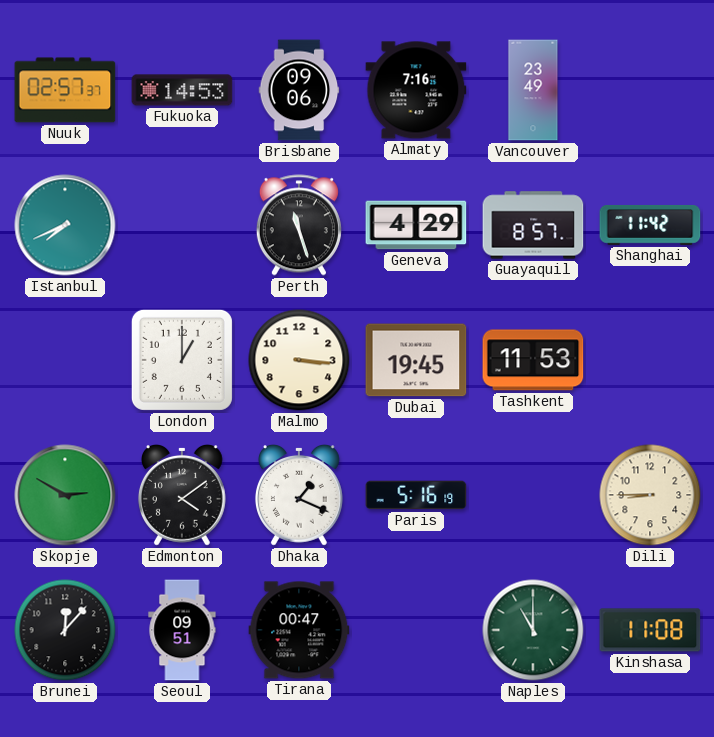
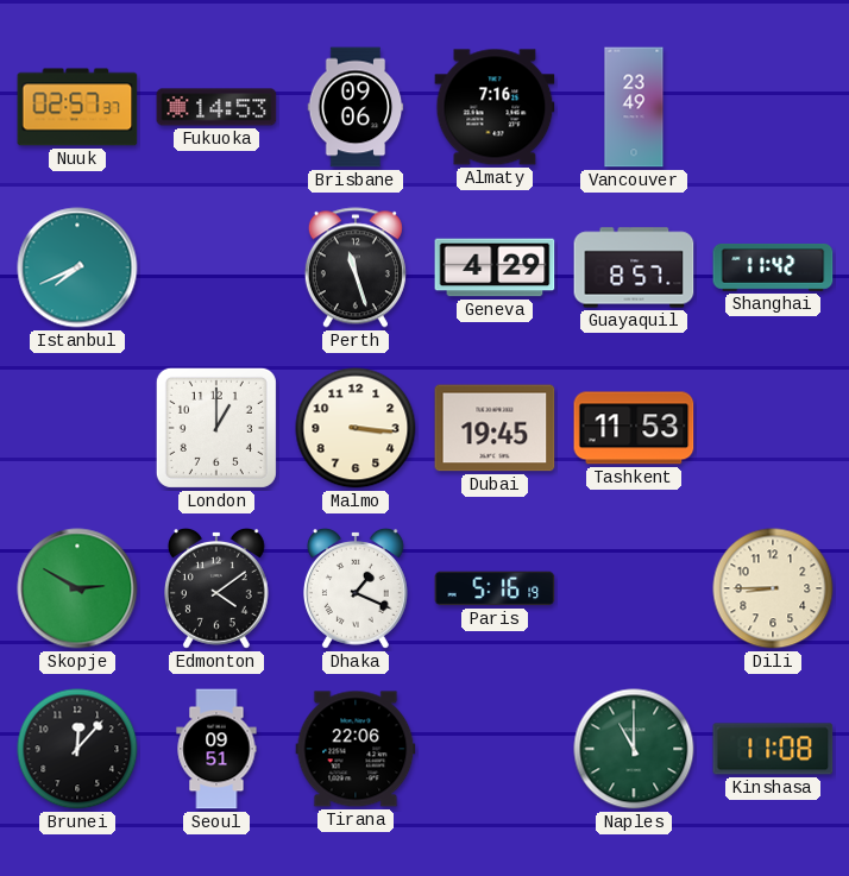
Tirana: 00:47 -> 22:06
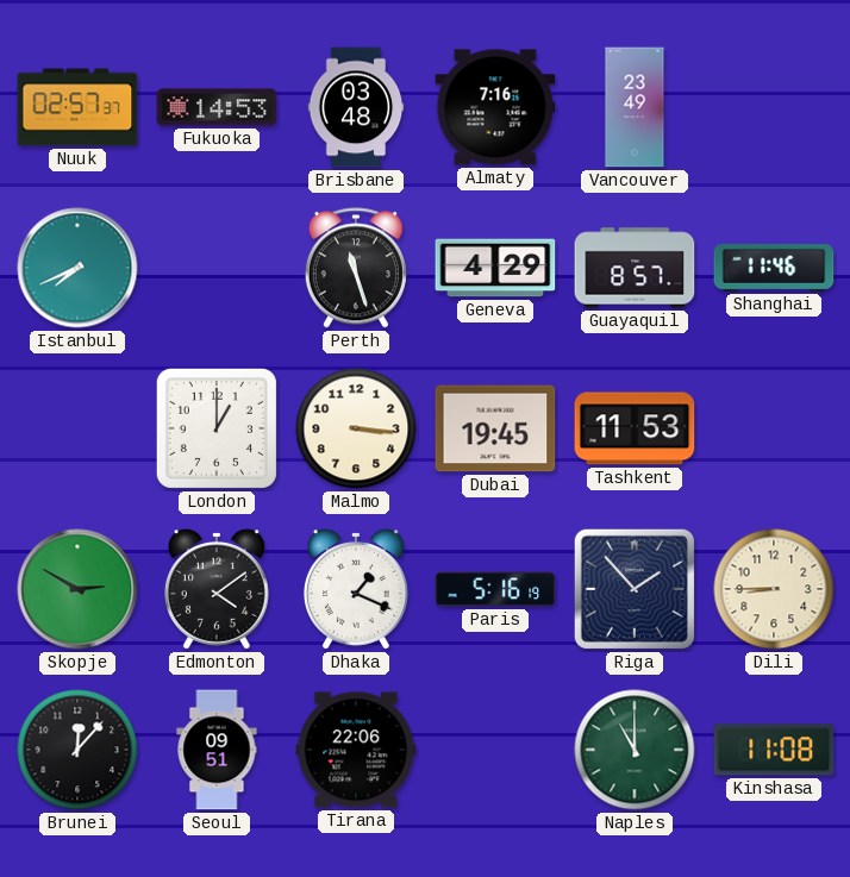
Brisbane: 09:06 -> 03:48
Shanghai: 11:42 -> 11:46
Riga: none -> 1:53
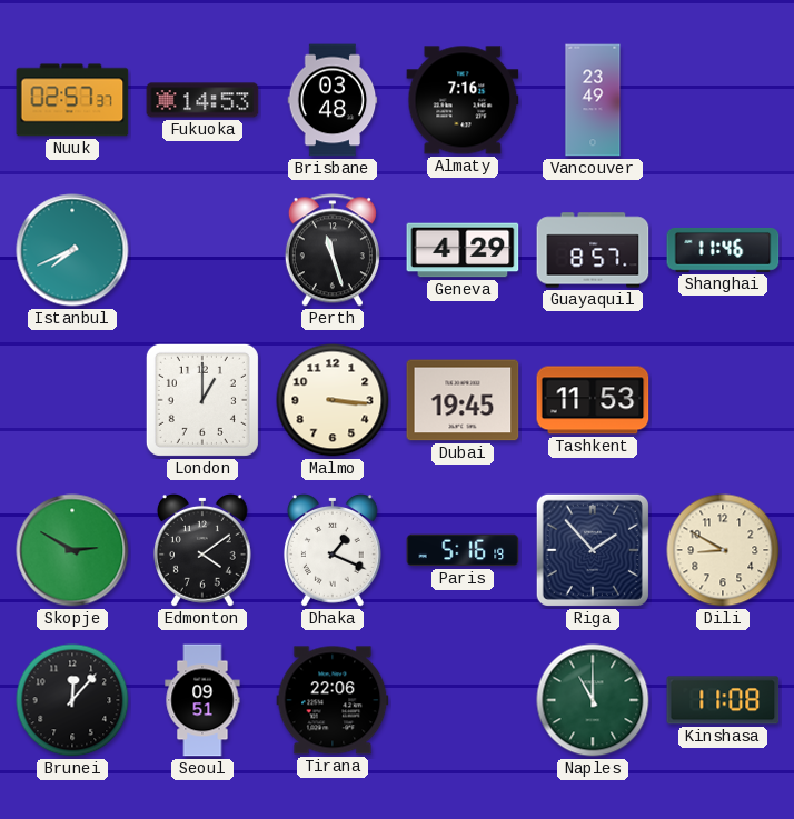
Dili: 8:45 -> 8:50
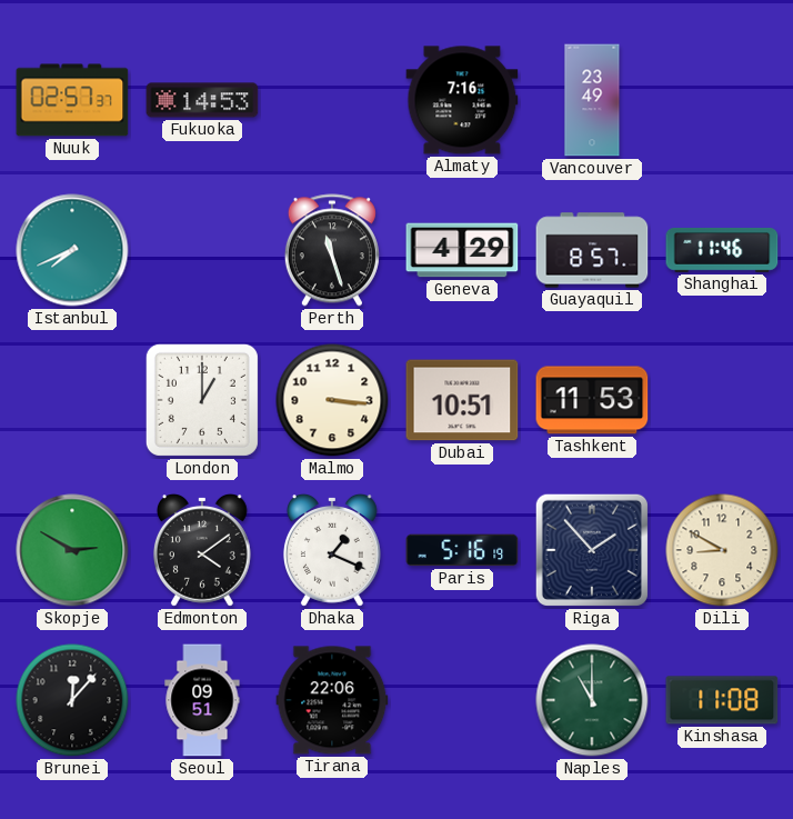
Brisbane: 03:48 -> none
Dubai: 19:45 -> 10:51
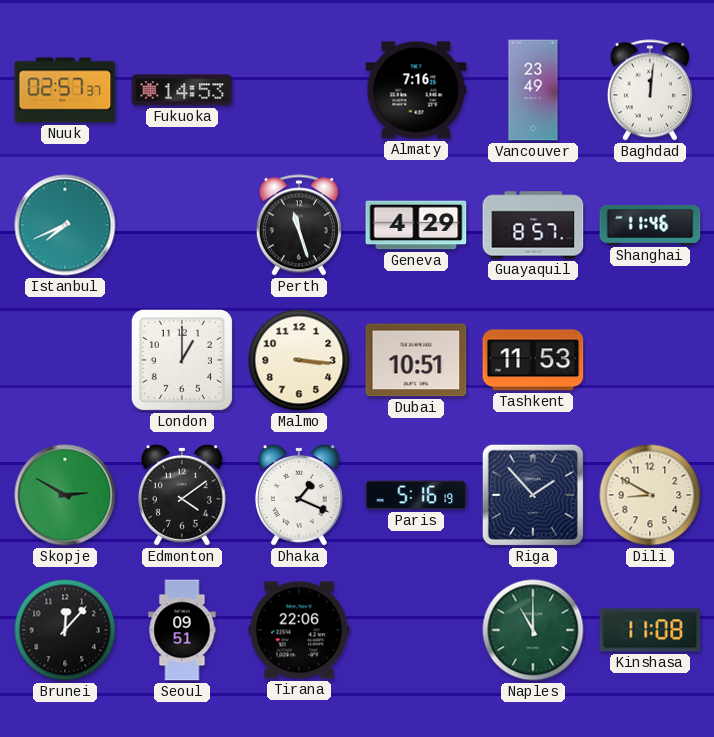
Baghdad: none -> 12:01
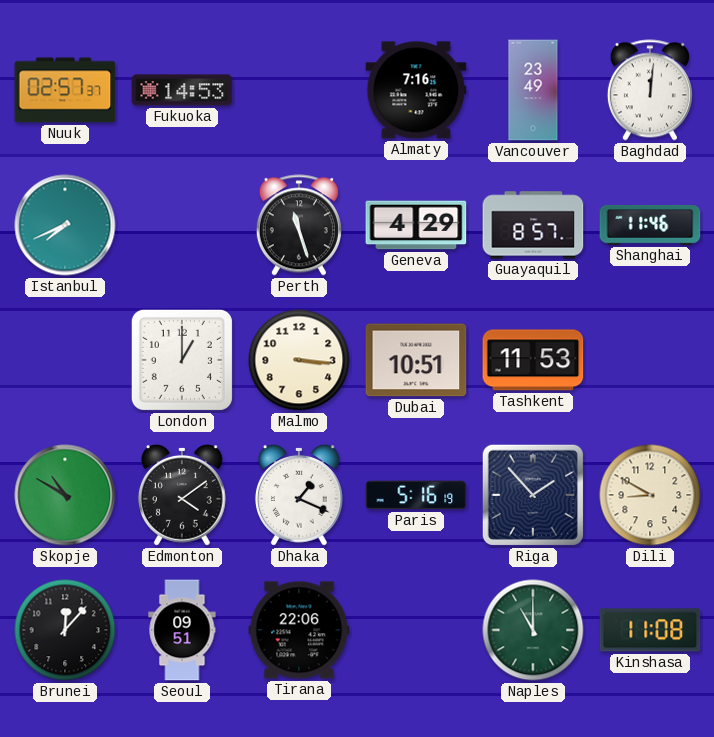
Skopje: 2:50 -> 10:50
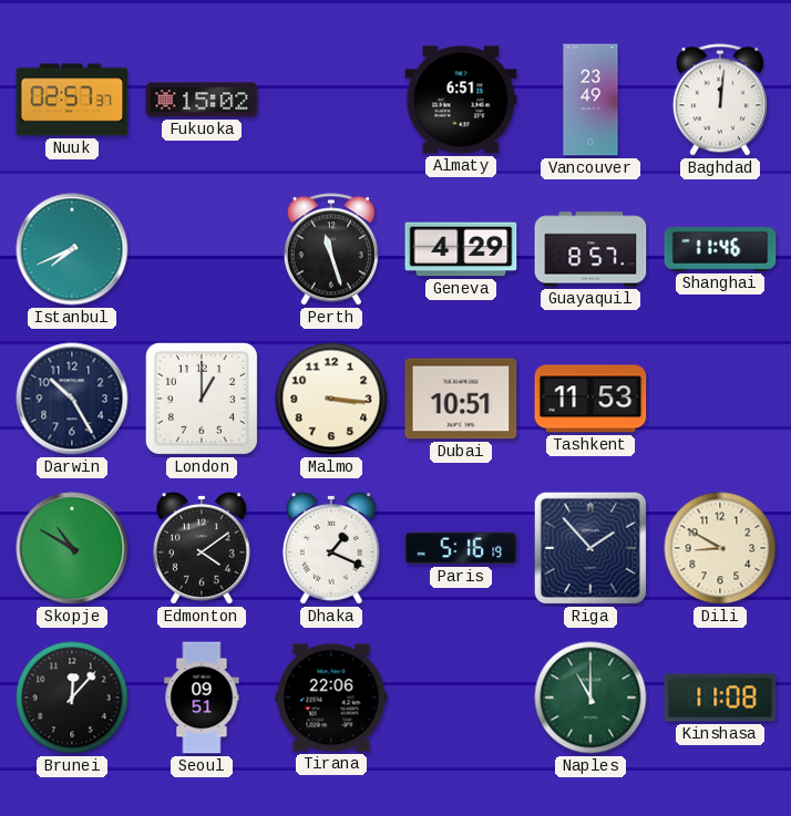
Fukuoka: 14:53 -> 15:02
Almaty: 7:16 -> 6:51
Darwin: none -> 10:25
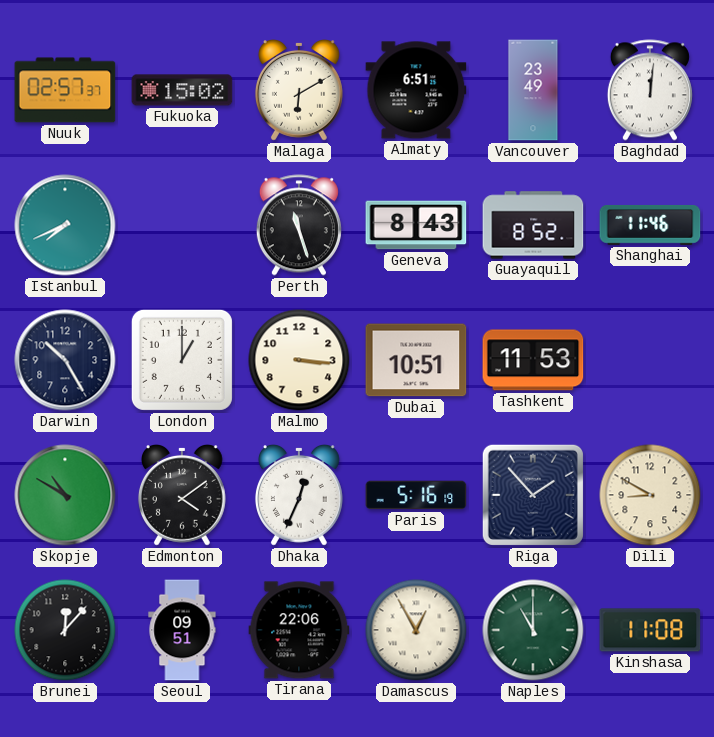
Malaga: none -> 6:10
Geneva: 4:29 -> 8:43
Guayaquil: 8:57 -> 8:52
Dhaka: 1:19 -> 12:34
Damascus: none -> 12:55
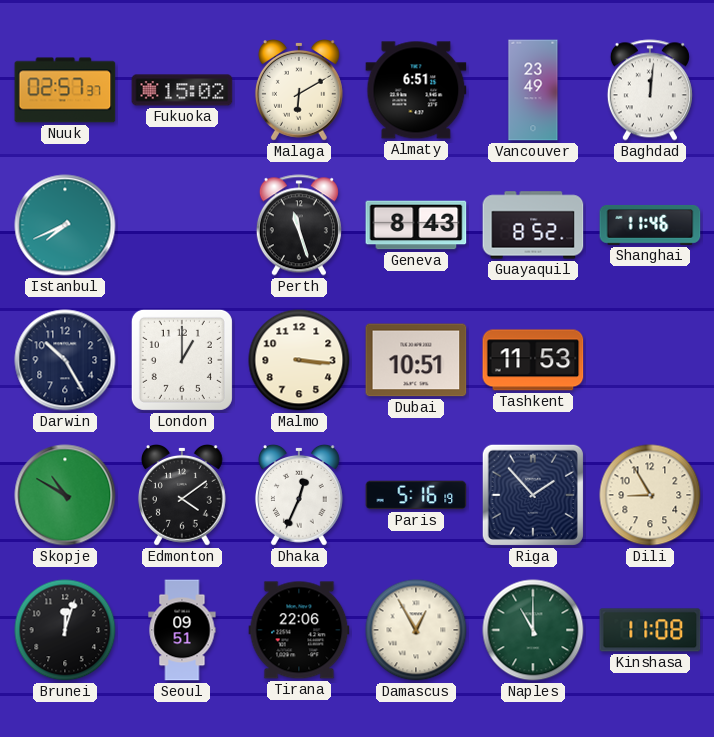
Dili: 8:50 -> 8:55
Brunei: 12:07 -> 12:03
